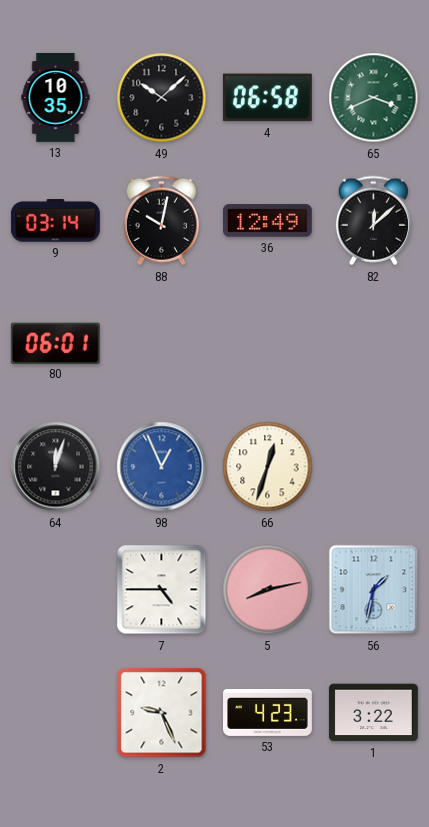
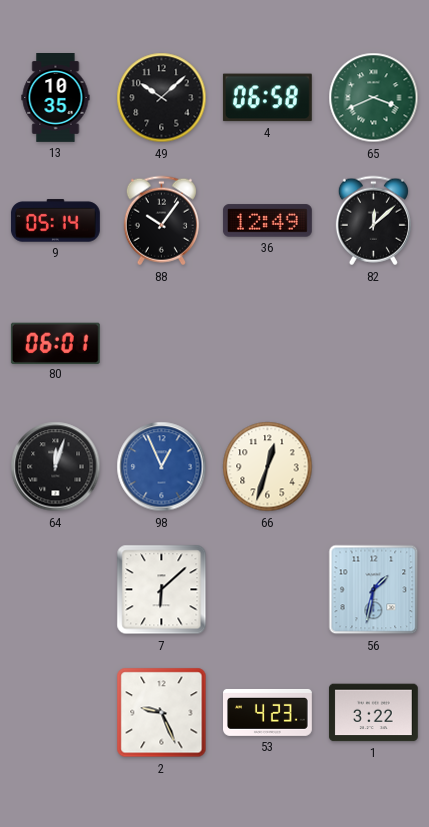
9: 03:14 -> 05:14
88: 10:02 -> 10:06
7: 4:45 -> 6:08
5: 8:13 -> none
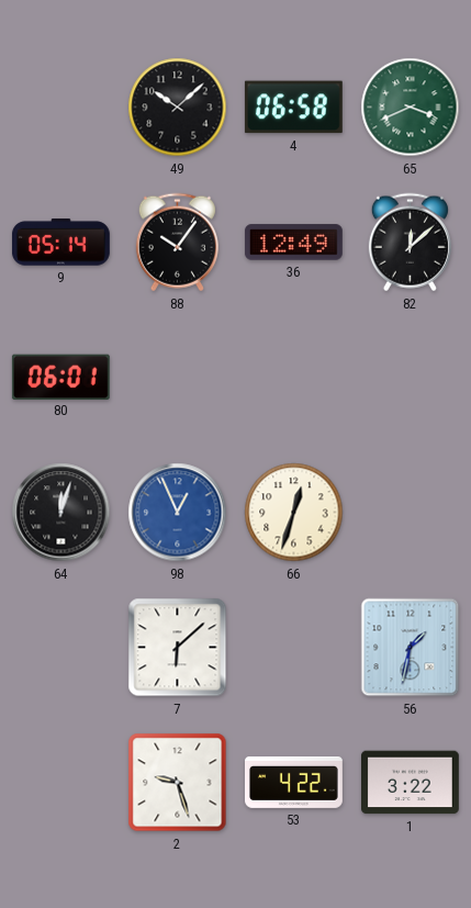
13: 10:35 -> none
2: 9:26 -> 9:27
53: 4:23 -> 4:22
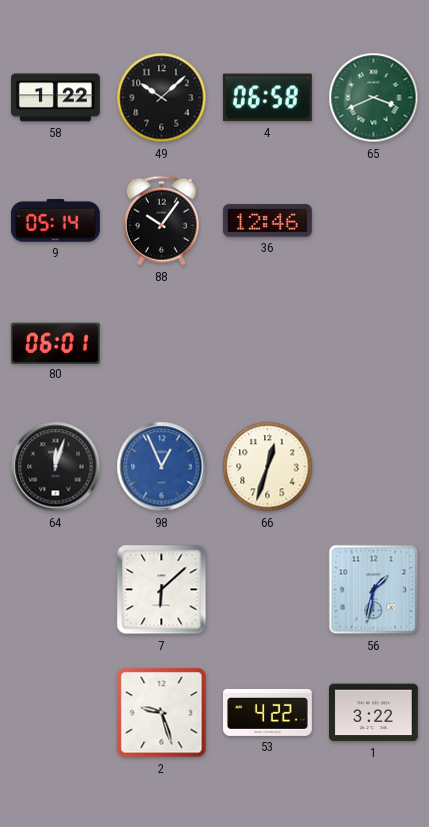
58: none -> 1:22
36: 12:49 -> 12:46
82: 12:08 -> none
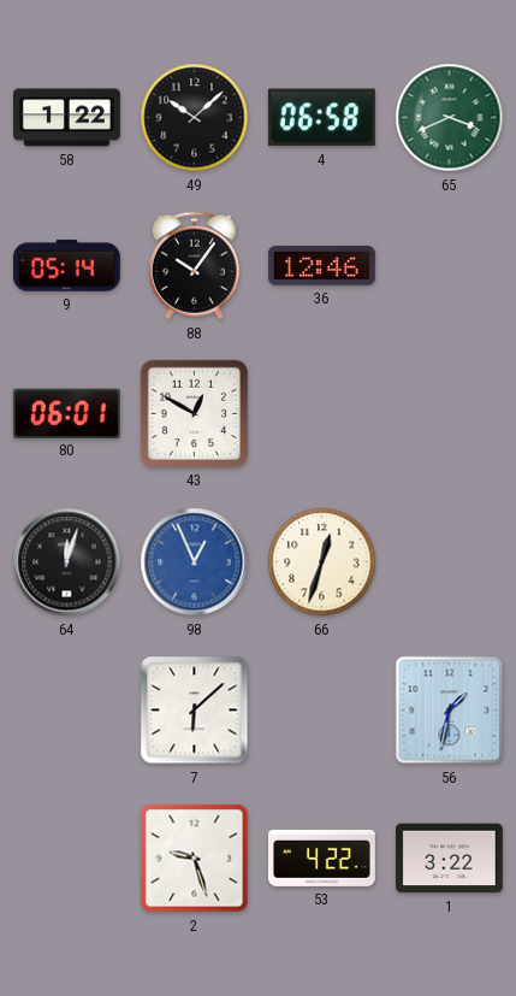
43: none -> 12:50
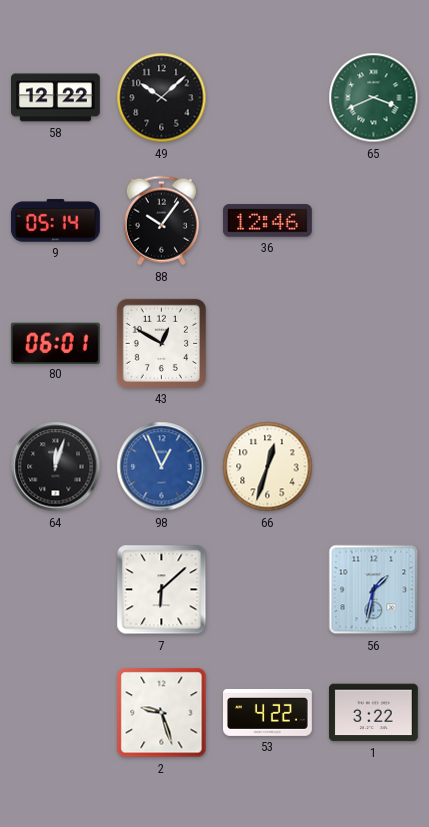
58: 1:22 -> 12:22
4: 06:58 -> none
